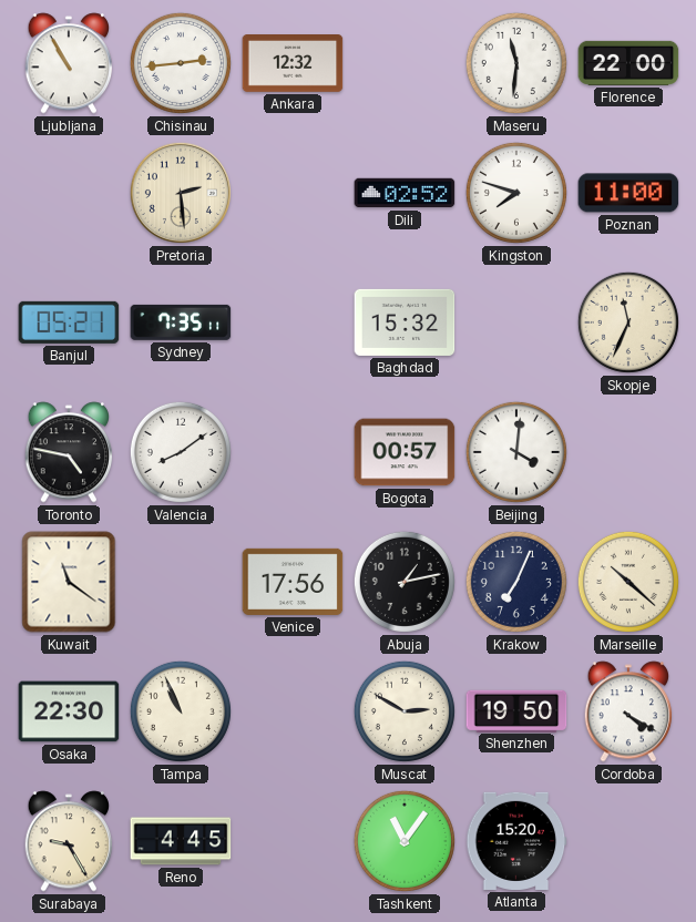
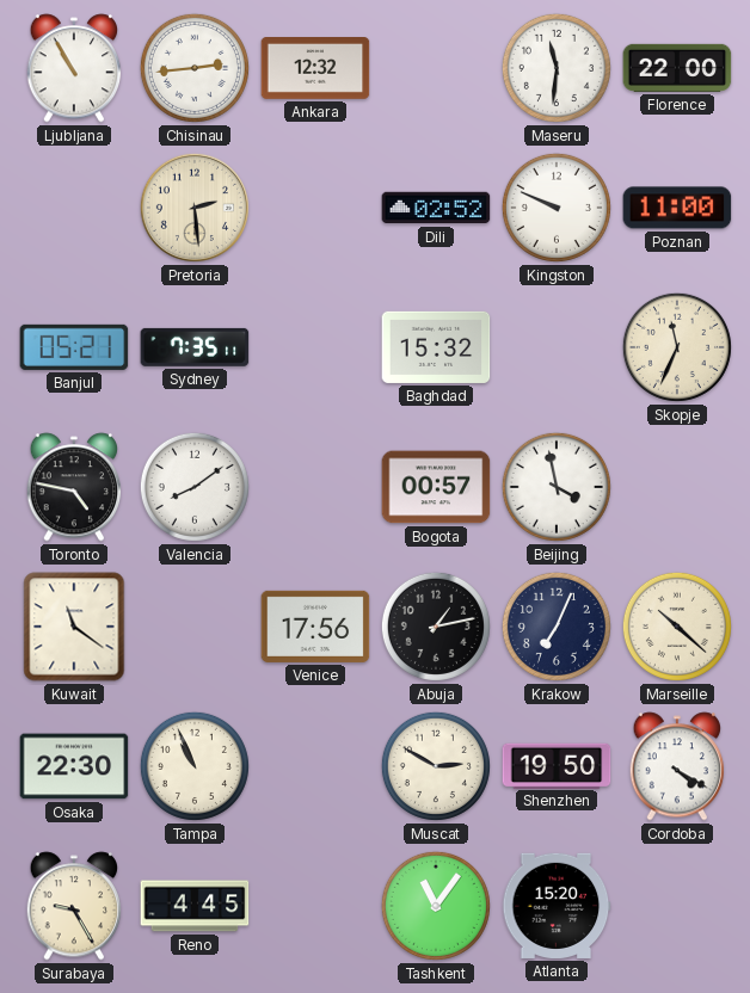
Kingston: 7:48 -> 9:49
Beijing: 4:01 -> 3:58
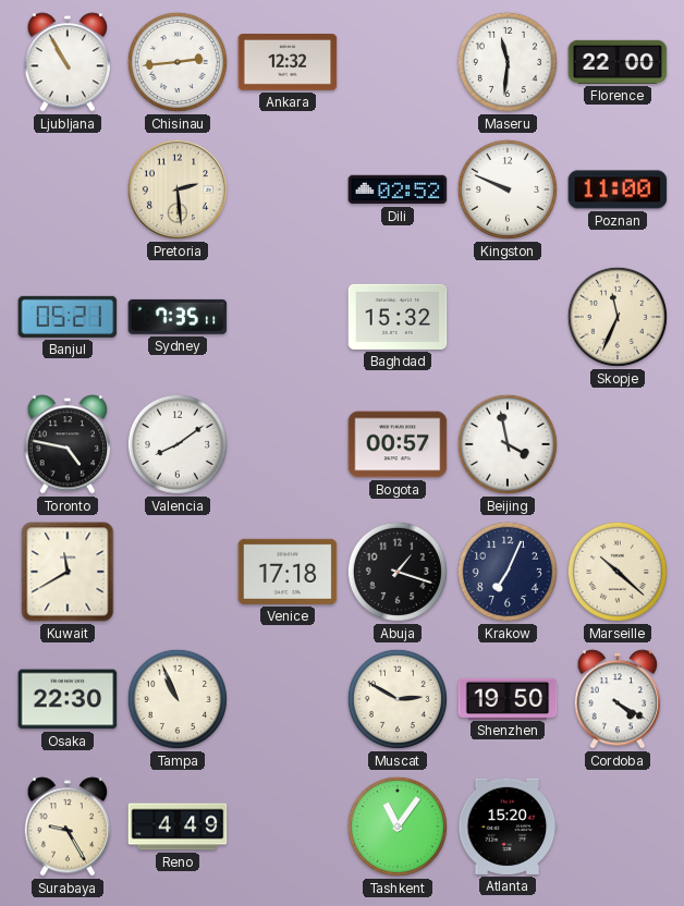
Kuwait: 11:21 -> 11:40
Venice: 17:56 -> 17:18
Abuja: 1:13 -> 1:18
Reno: 4:45 -> 4:49
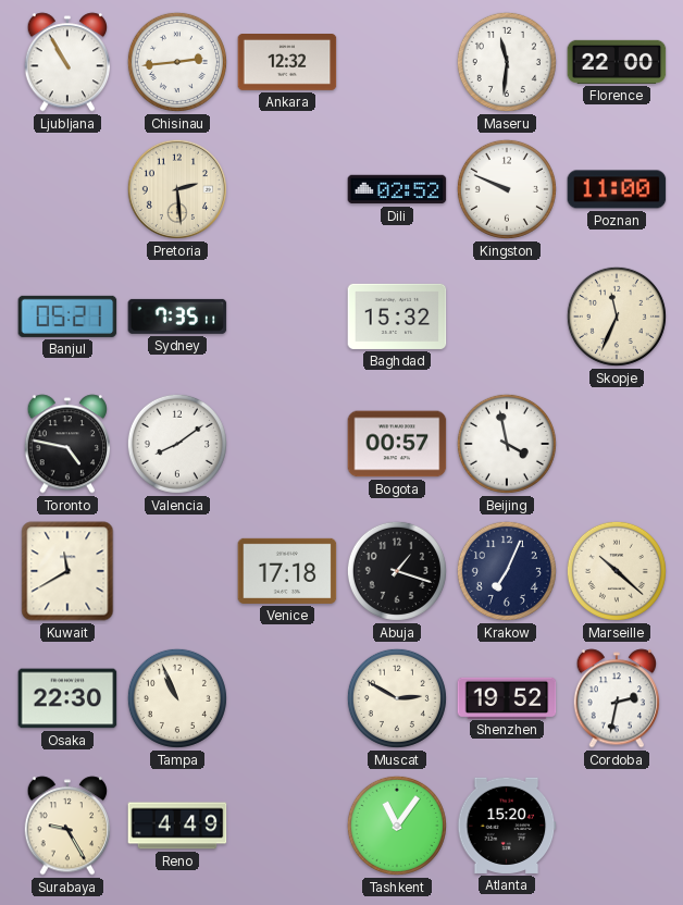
Shenzhen: 19:50 -> 19:52
Cordoba: 4:20 -> 2:32
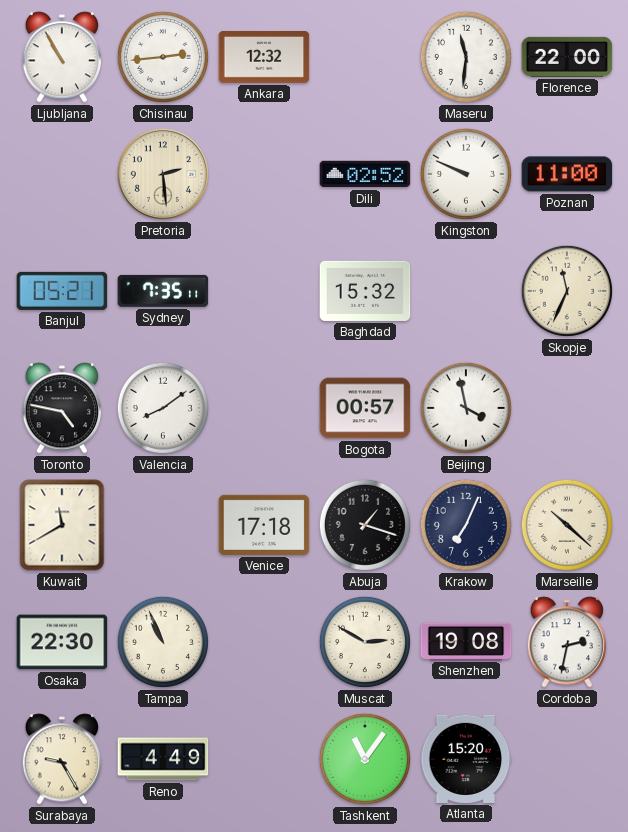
Shenzhen: 19:52 -> 19:08
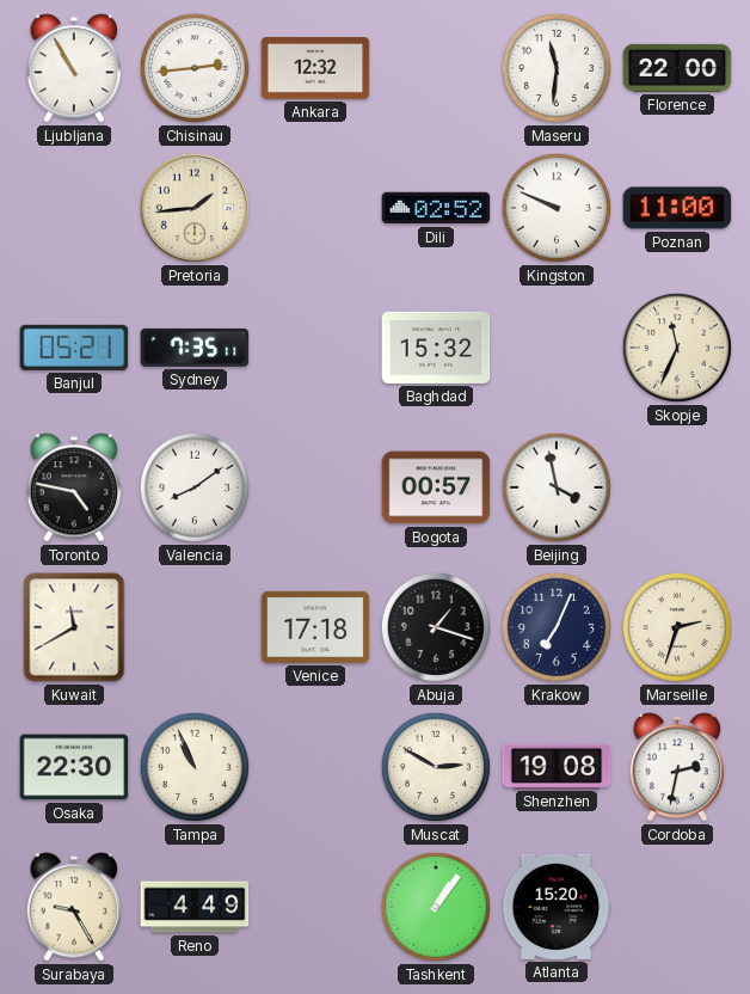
Pretoria: 2:29 -> 1:44
Marseille: 10:22 -> 2:33
Tashkent: 11:06 -> 1:06
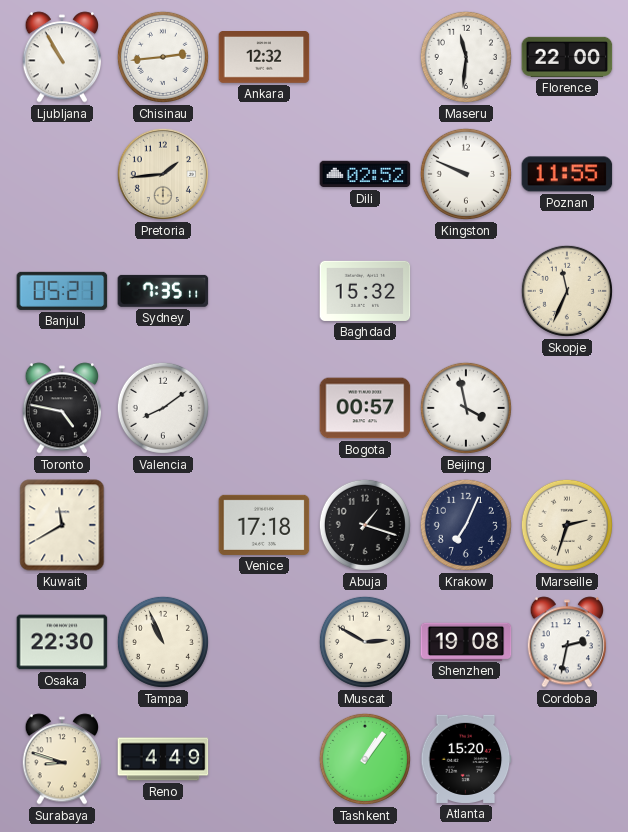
Poznan: 11:00 -> 11:55
Surabaya: 9:25 -> 8:48
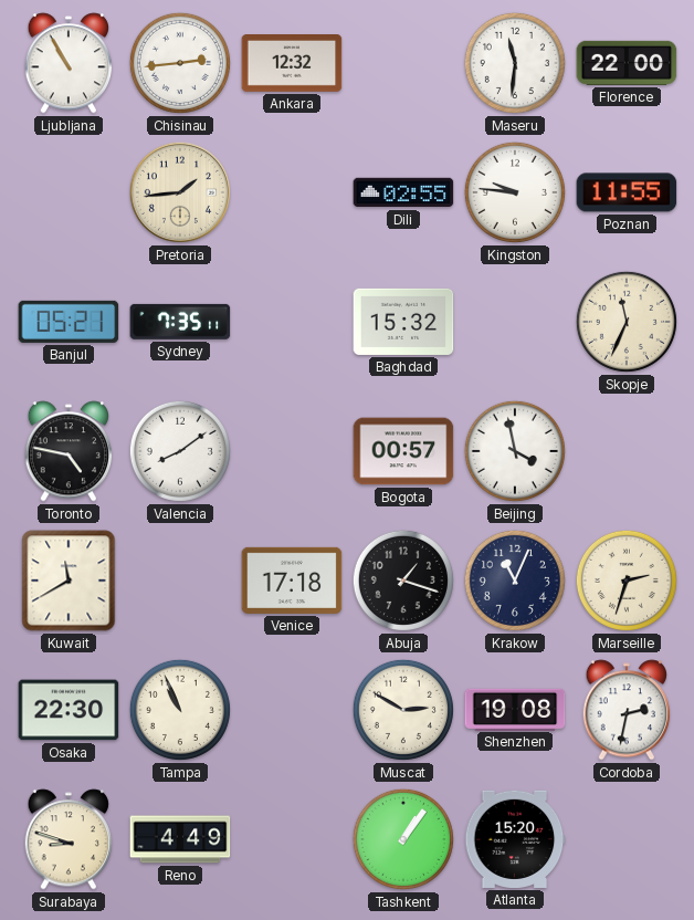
Dili: 02:52 -> 02:55
Kingston: 9:49 -> 9:46
Krakow: 7:04 -> 11:04
